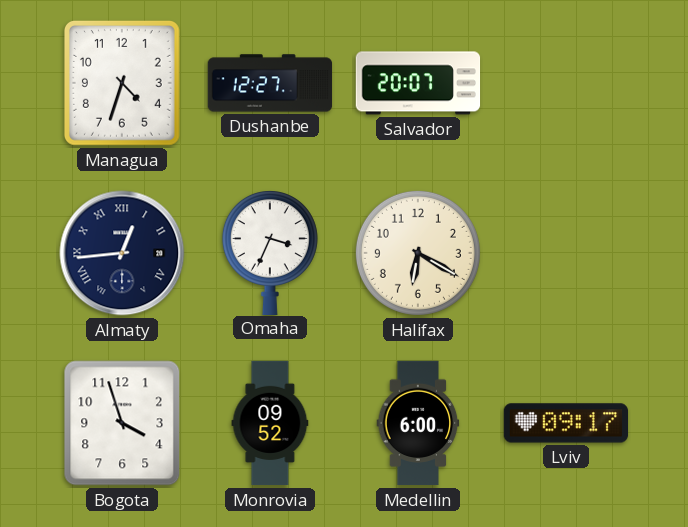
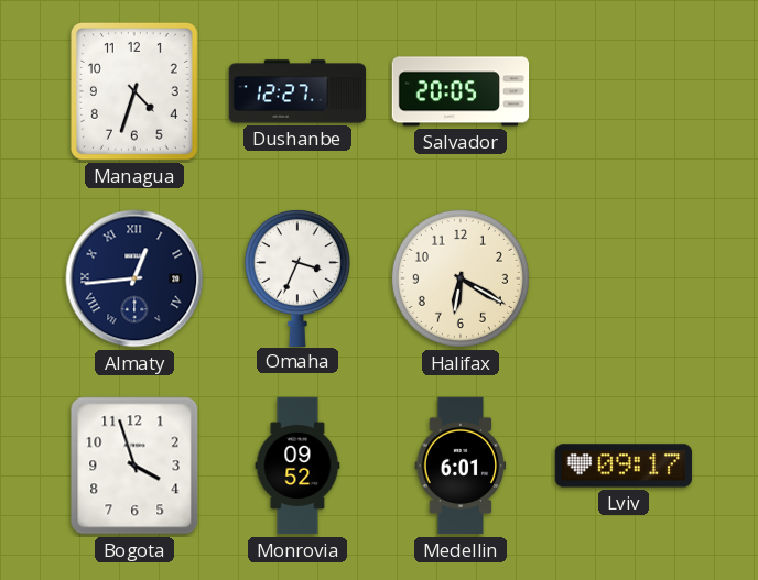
Salvador: 20:07 -> 20:05
Medellin: 6:00 -> 6:01
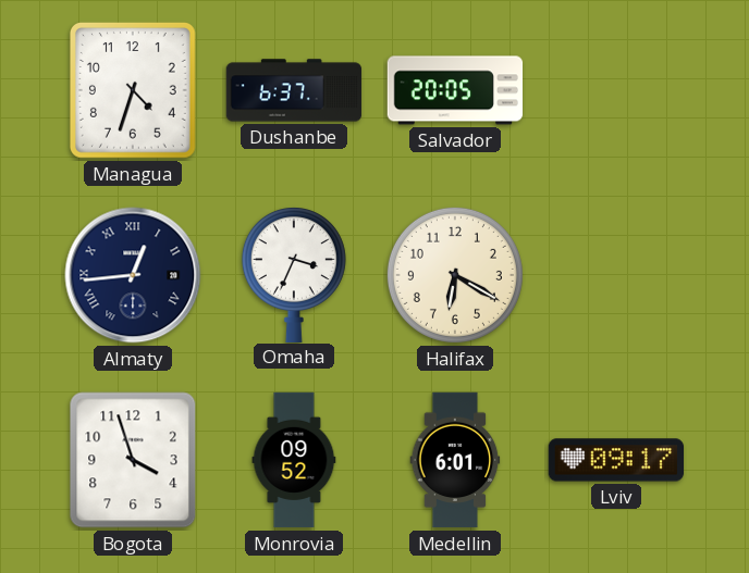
Dushanbe: 12:27 -> 6:37
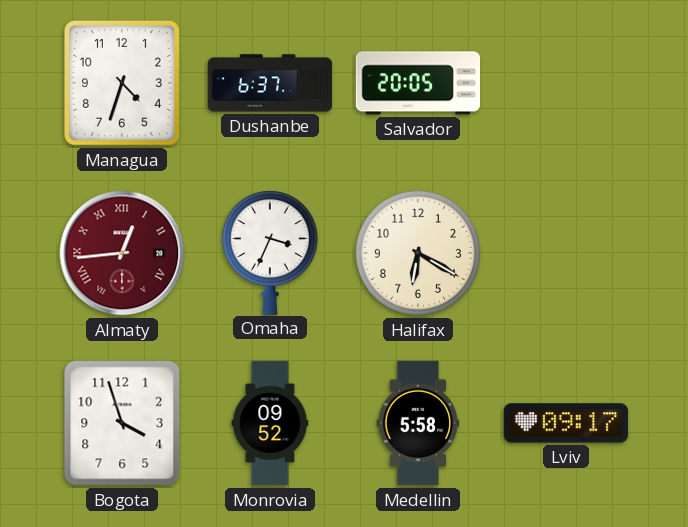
Almaty dial: navy -> burgundy
Medellin: 6:01 -> 5:58
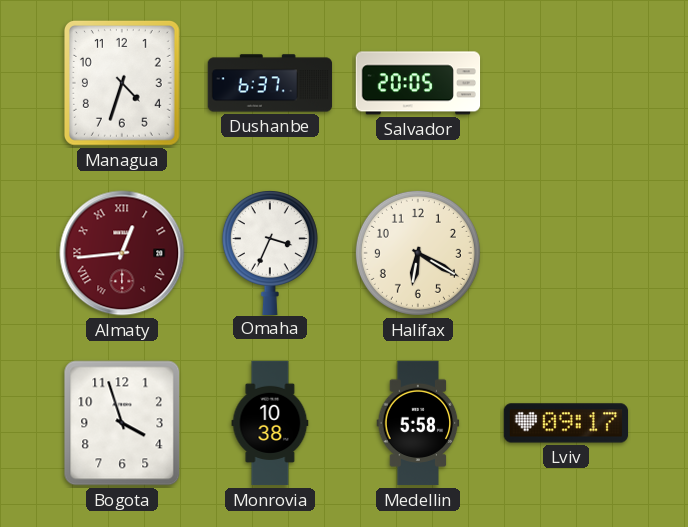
Monrovia: 09:52 -> 10:38
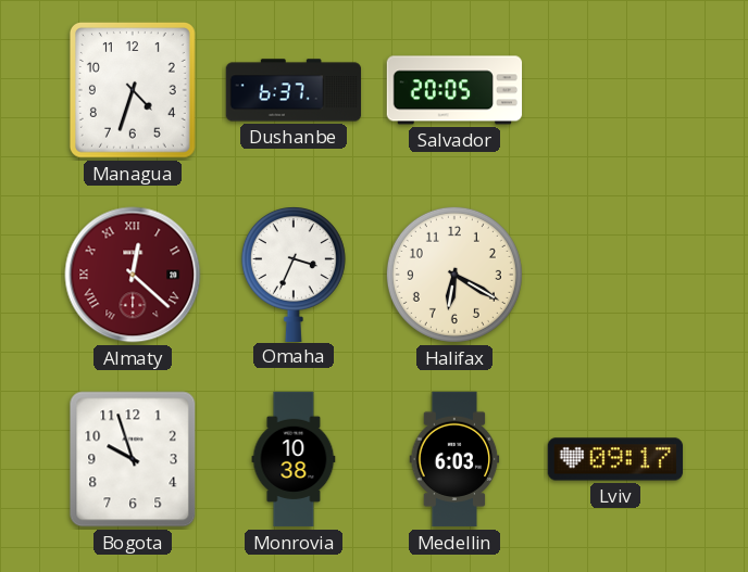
Almaty: 12:44 -> 12:22
Bogota: 3:57 -> 9:57
Medellin: 5:58 -> 6:03
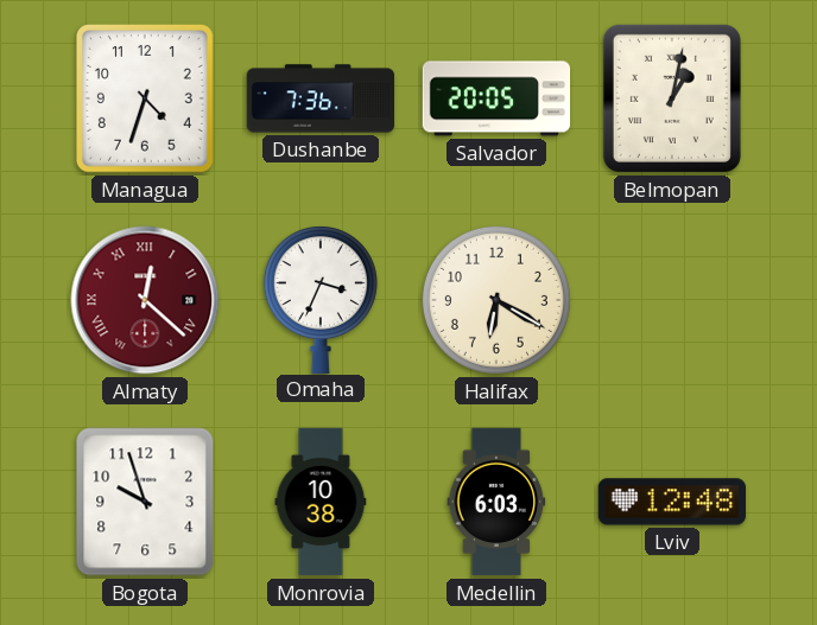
Dushanbe: 6:37 -> 7:36
Belmopan: none -> 1:02
Lviv: 09:17 -> 12:48
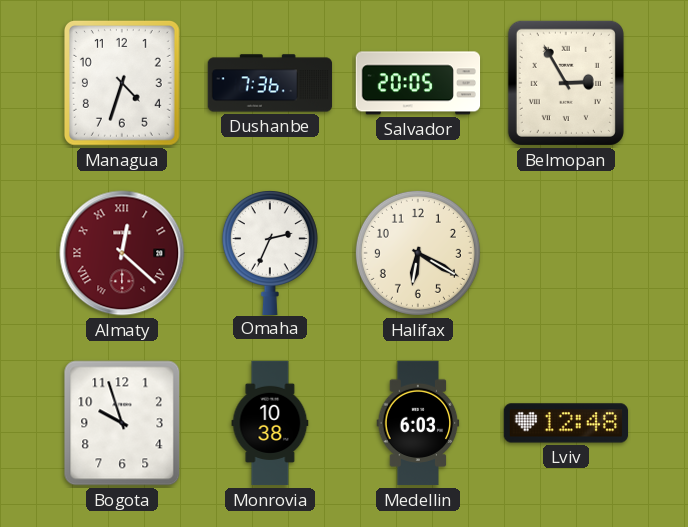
Belmopan: 1:02 -> 2:55
Omaha: 3:34 -> 2:34
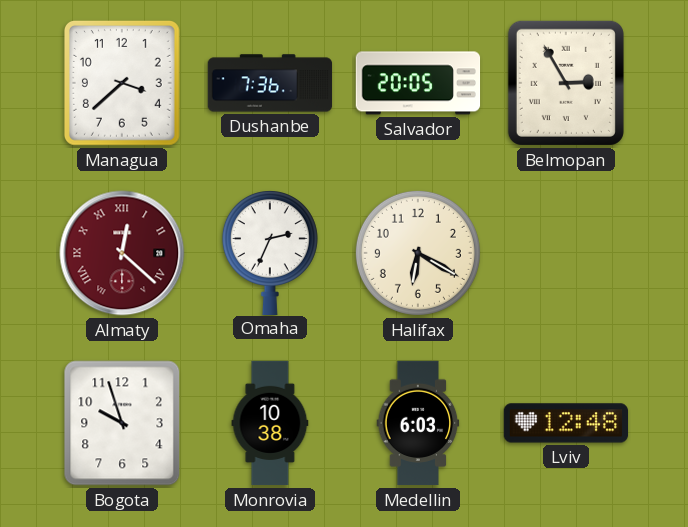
Managua: 4:33 -> 3:38
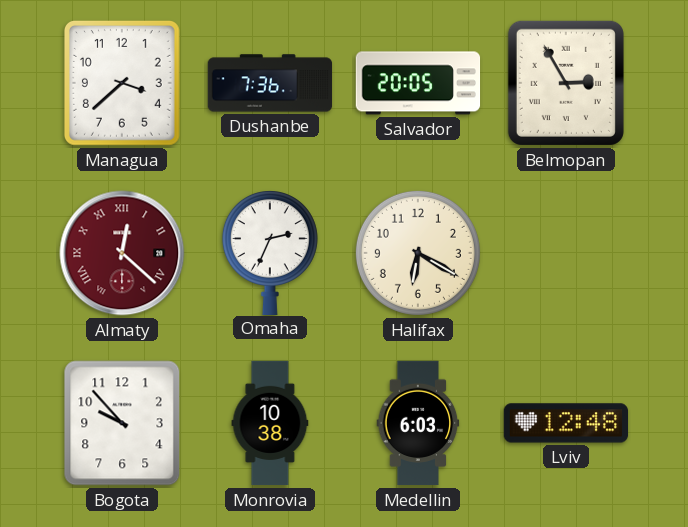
Bogota: 9:57 -> 9:53
